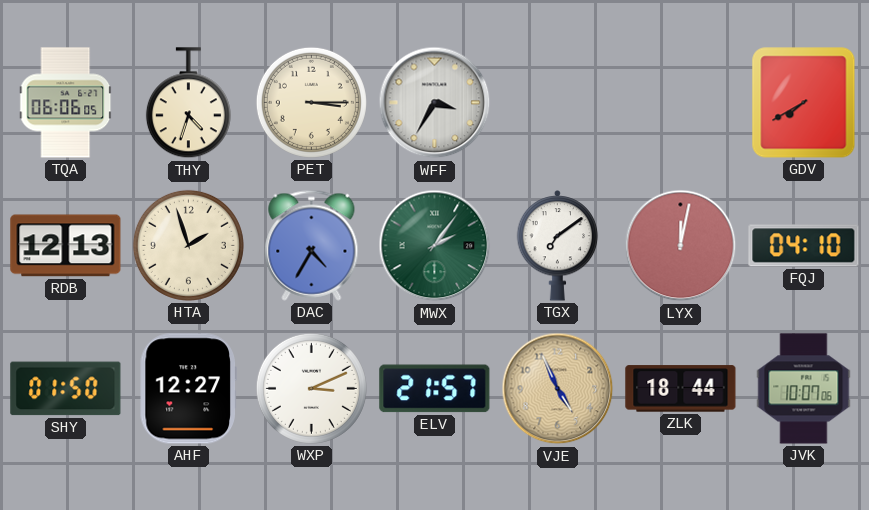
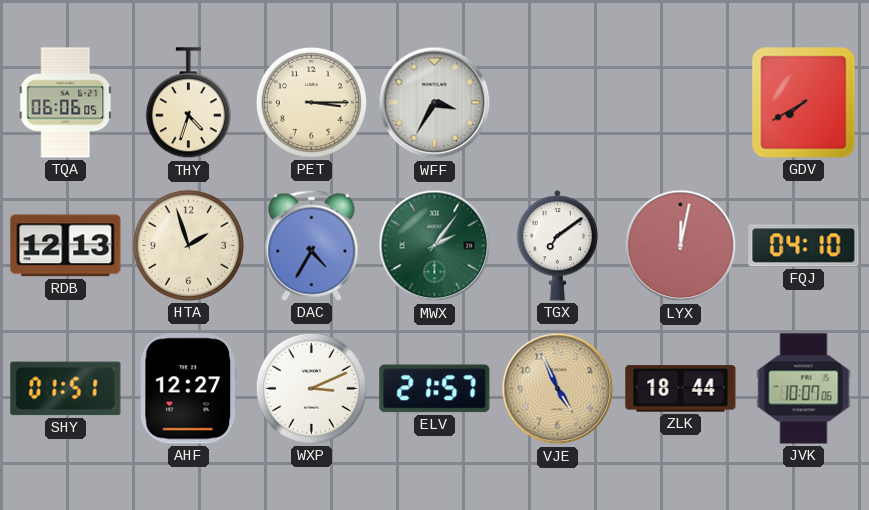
SHY: 01:50 -> 01:51
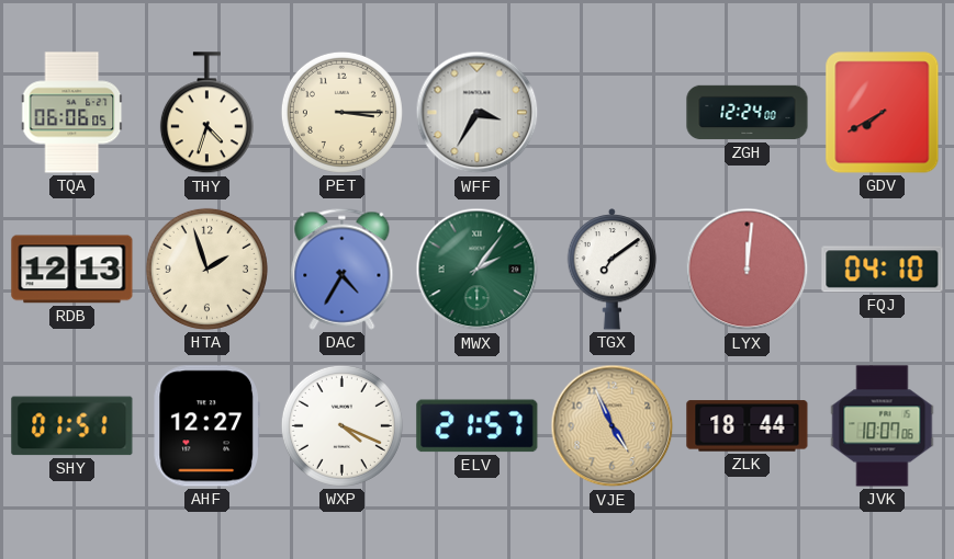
ZGH: none -> 12:24
LYX: 12:02 -> 12:01
WXP: 3:11 -> 4:19
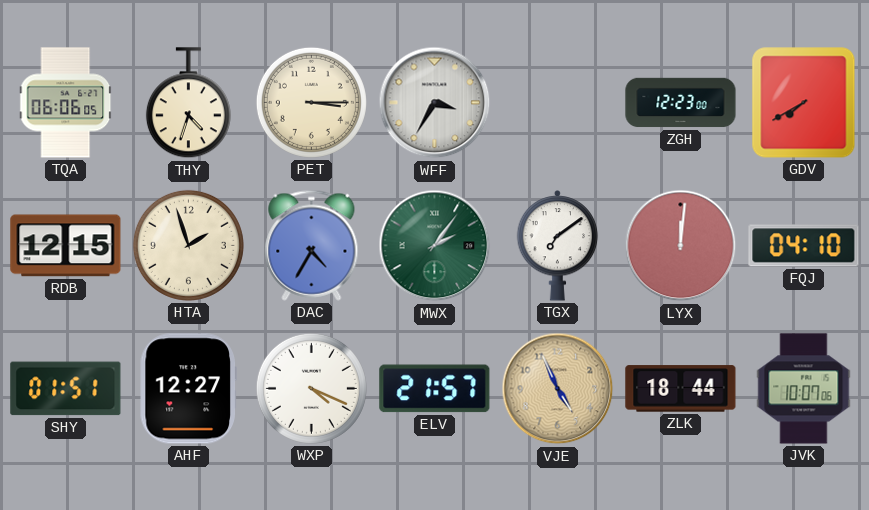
ZGH: 12:24 -> 12:23
RDB: 12:13 -> 12:15
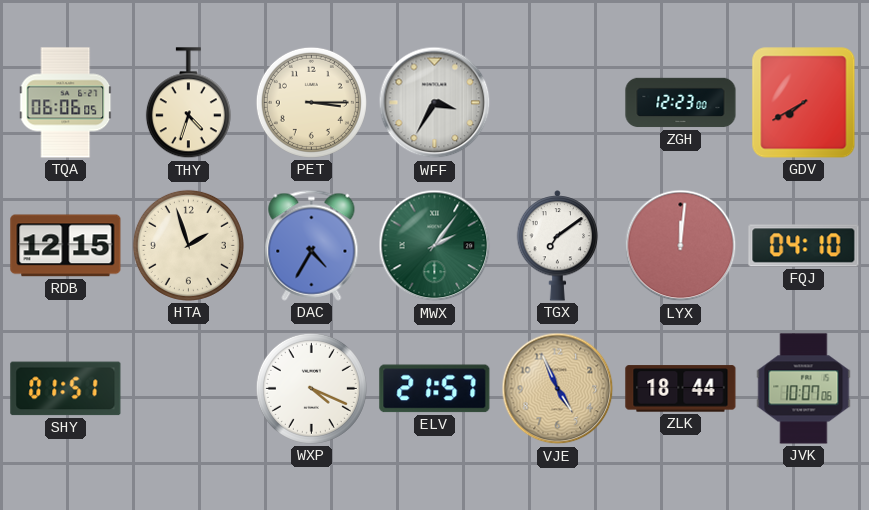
AHF: 12:27 -> none
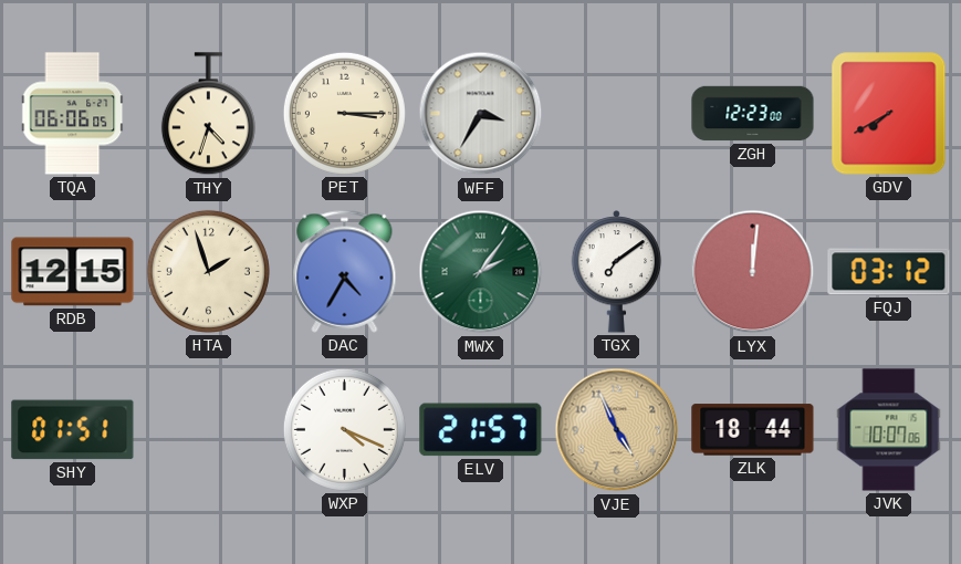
FQJ: 04:10 -> 03:12
